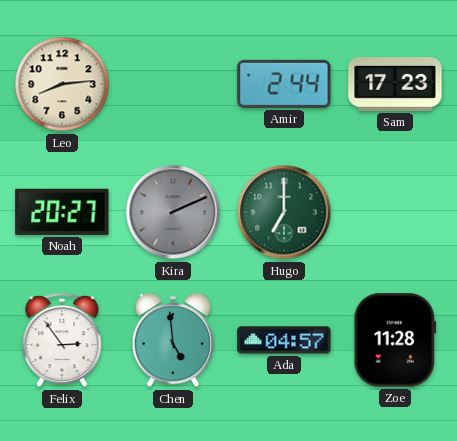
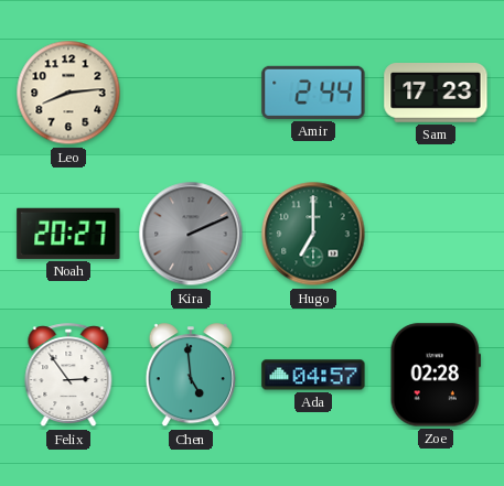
Zoe: 11:28 -> 02:28
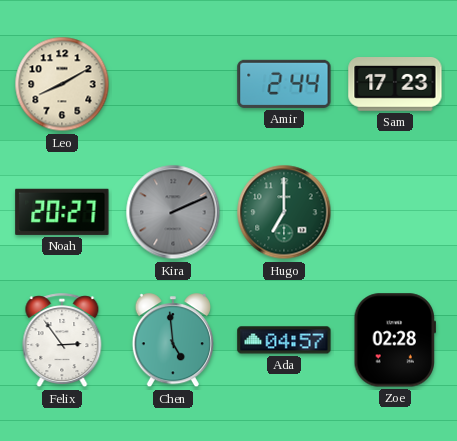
Leo: 8:14 -> 8:10
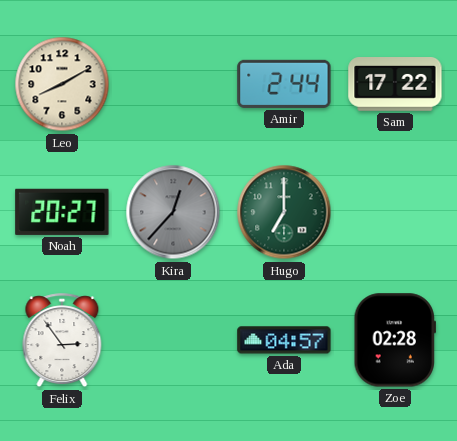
Sam: 17:23 -> 17:22
Kira: 2:11 -> 12:37
Chen: 4:59 -> none
